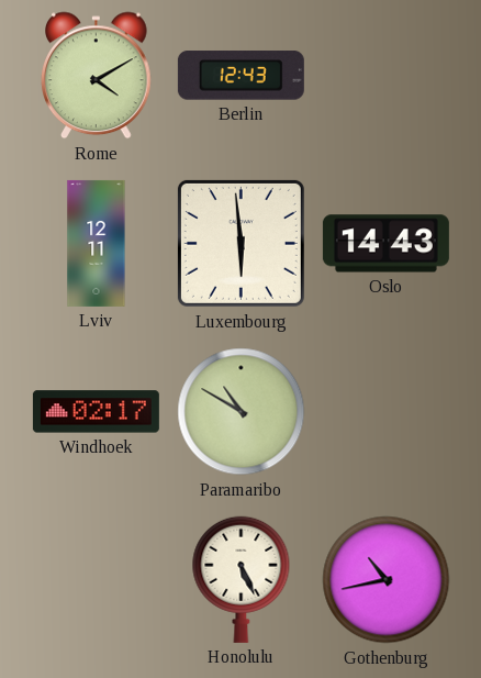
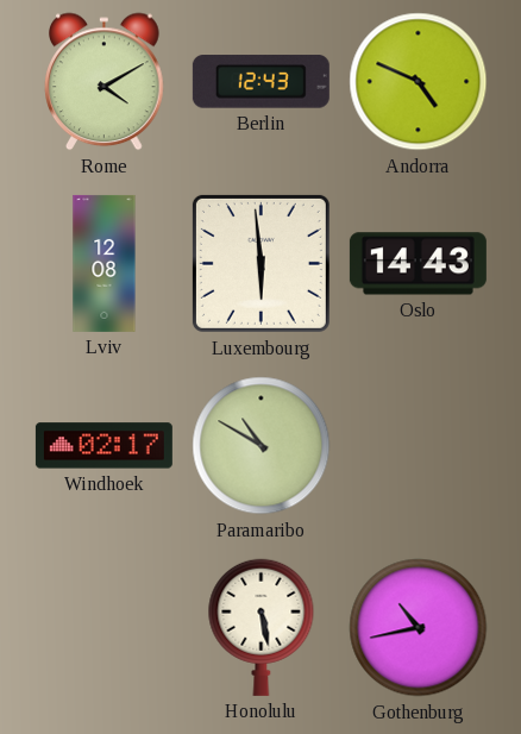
Andorra: none -> 4:49
Lviv: 12:11 -> 12:08
Honolulu: 5:26 -> 5:28
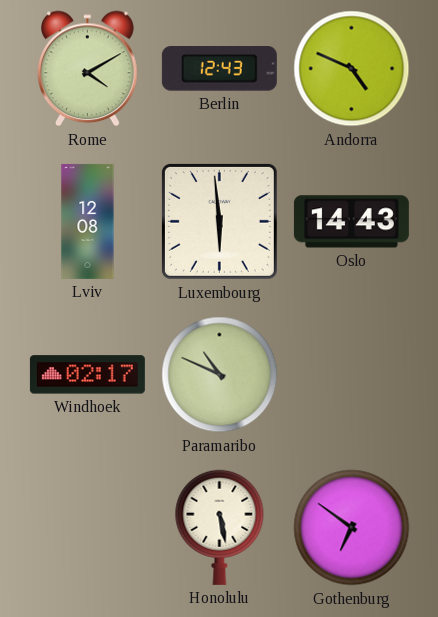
Paramaribo: 10:50 -> 10:49
Gothenburg: 10:43 -> 6:51
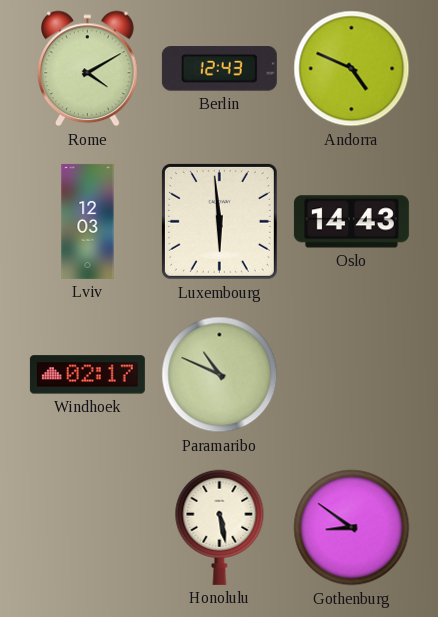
Lviv: 12:08 -> 12:03
Gothenburg: 6:51 -> 8:51
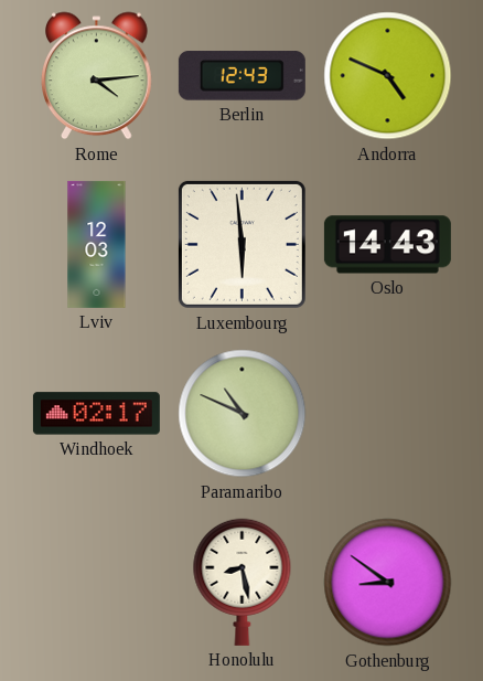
Rome: 4:10 -> 4:14
Honolulu: 5:28 -> 8:28
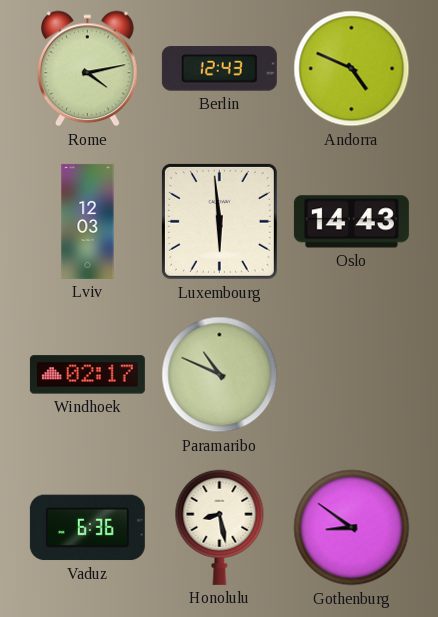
Rome: 4:14 -> 4:13
Vaduz: none -> 6:36
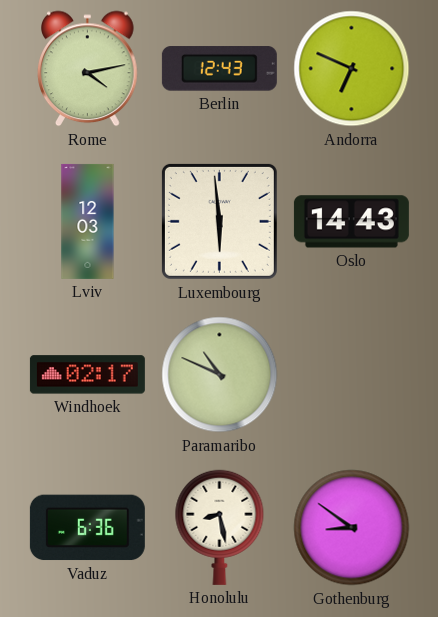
Andorra: 4:49 -> 6:49
